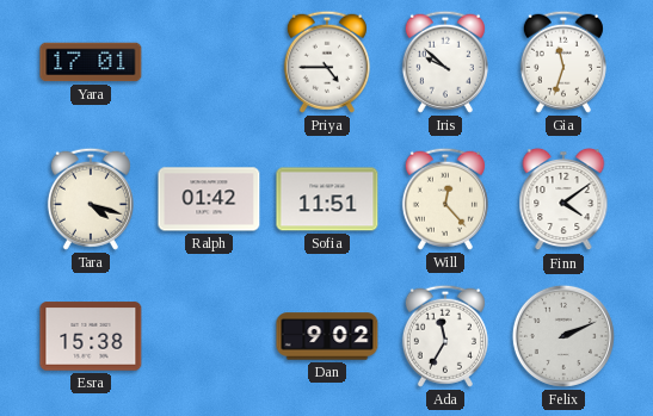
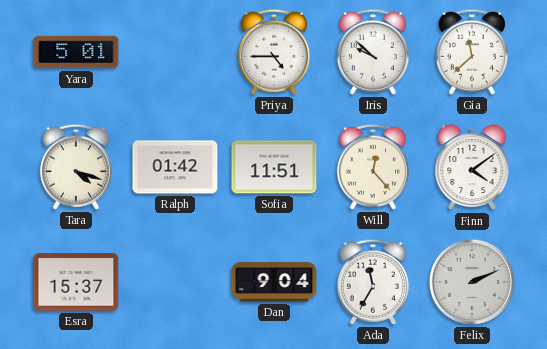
Yara: 17:01 -> 5:01
Gia: 11:33 -> 11:38
Esra: 15:38 -> 15:37
Dan: 9:02 -> 9:04
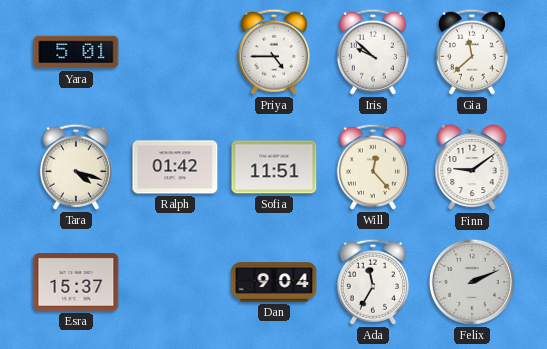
Finn: 4:09 -> 9:09
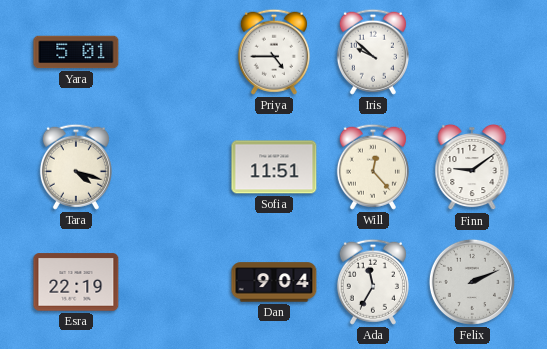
Gia: 11:38 -> none
Ralph: 01:42 -> none
Esra: 15:37 -> 22:19
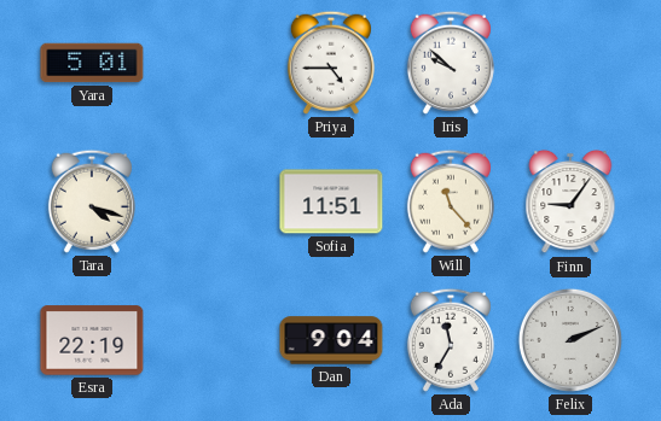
Will: 12:23 -> 11:23
Finn: 9:09 -> 9:06
